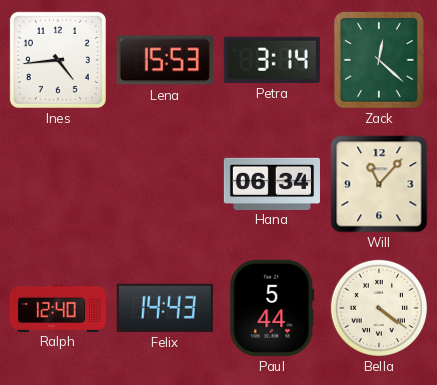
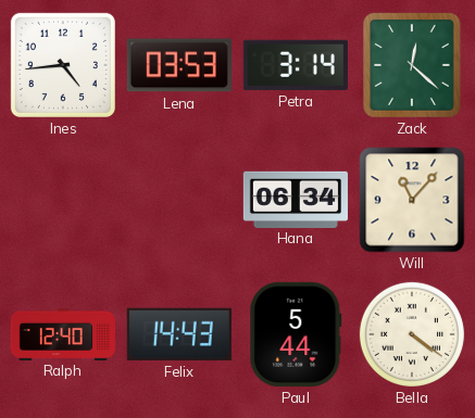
Lena: 15:53 -> 03:53
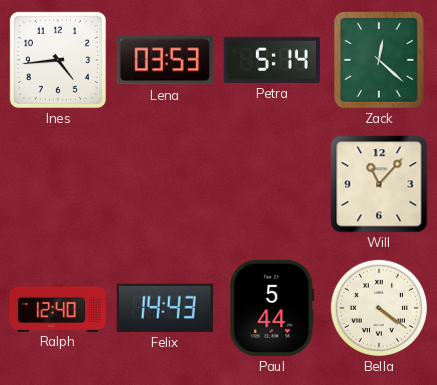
Petra: 3:14 -> 5:14
Hana: 06:34 -> none
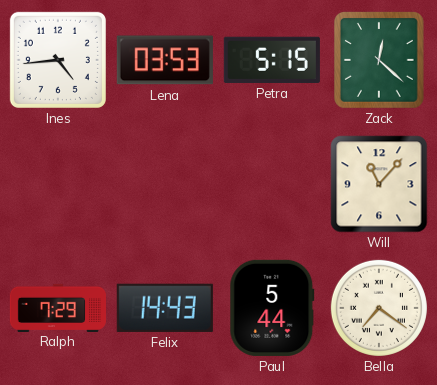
Petra: 5:14 -> 5:15
Ralph: 12:40 -> 7:29
Bella: 4:21 -> 7:21
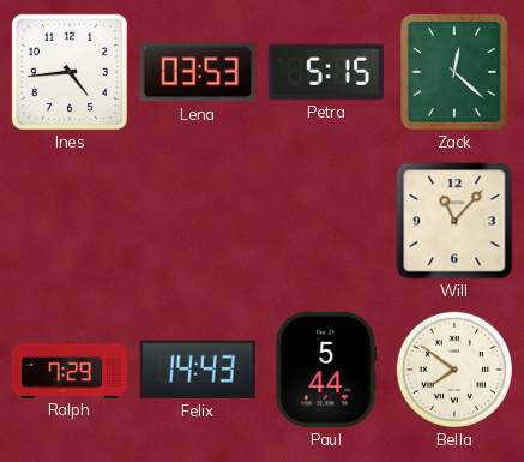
Bella: 7:21 -> 7:51
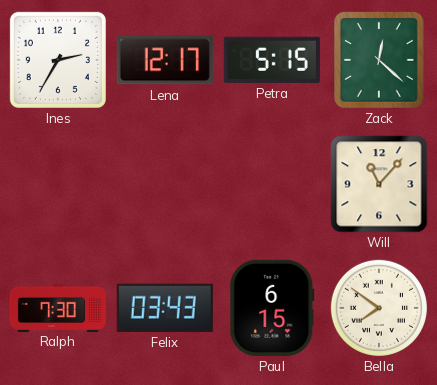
Ines: 4:44 -> 2:35
Lena: 03:53 -> 12:17
Ralph: 7:29 -> 7:30
Felix: 14:43 -> 03:43
Paul: 5:44 -> 6:15
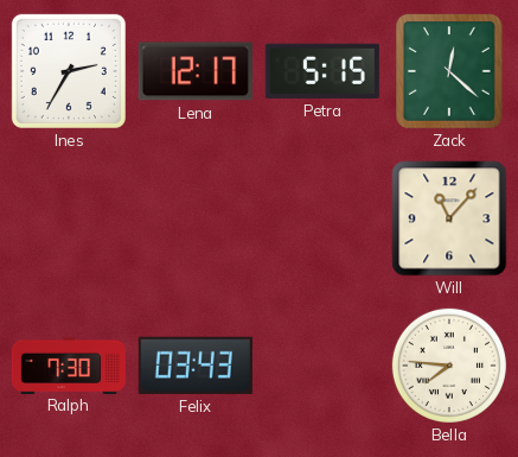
Paul: 6:15 -> none
Bella: 7:51 -> 7:46
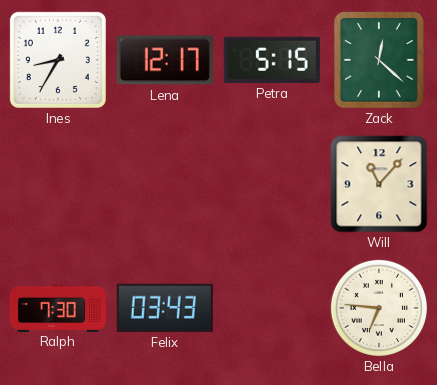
Ines: 2:35 -> 8:35
Bella: 7:46 -> 6:46
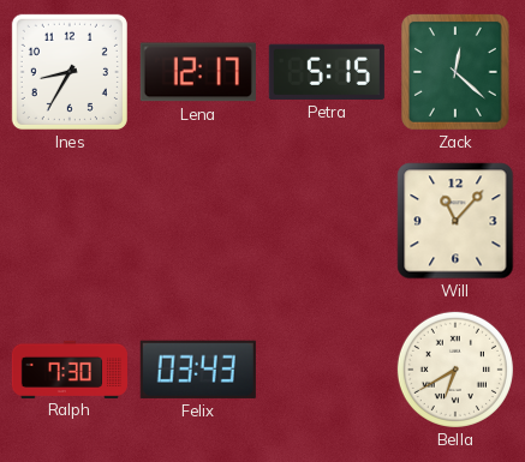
Bella: 6:46 -> 6:40
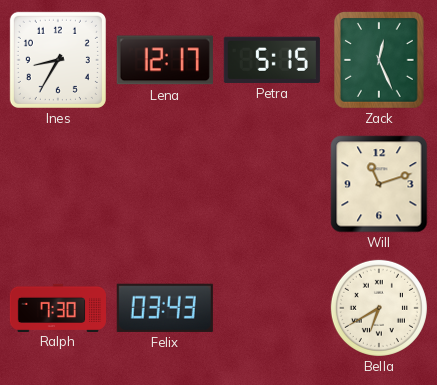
Zack: 12:22 -> 12:26
Will: 11:07 -> 11:12
